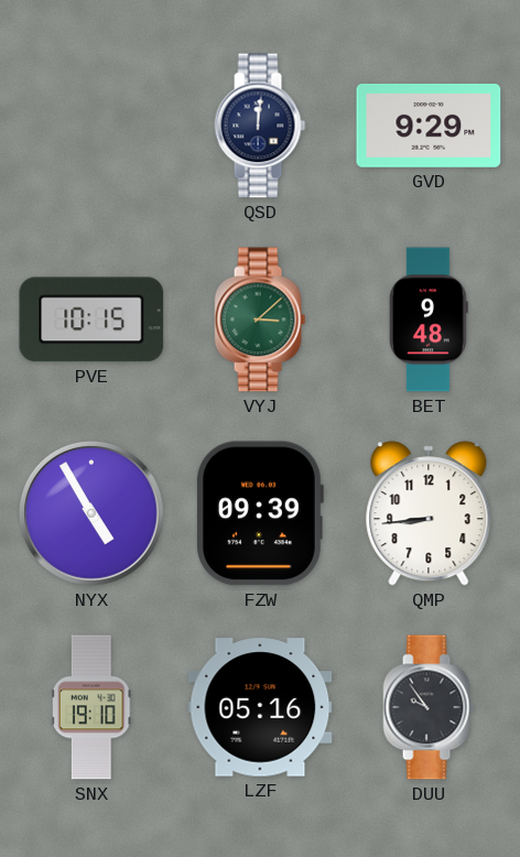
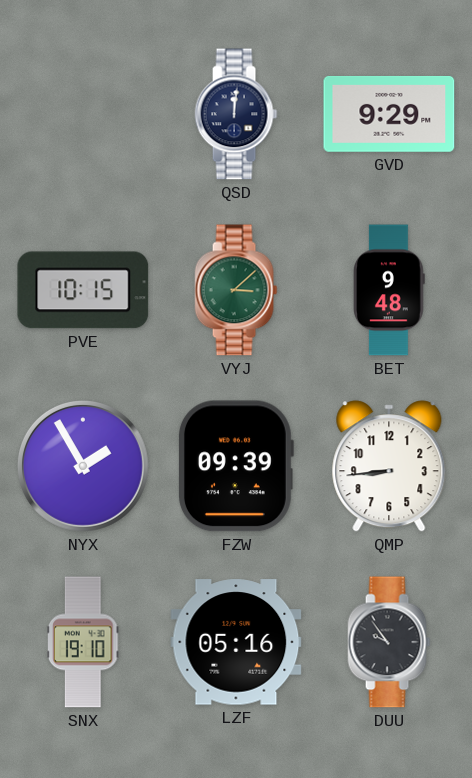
NYX: 4:55 -> 1:55
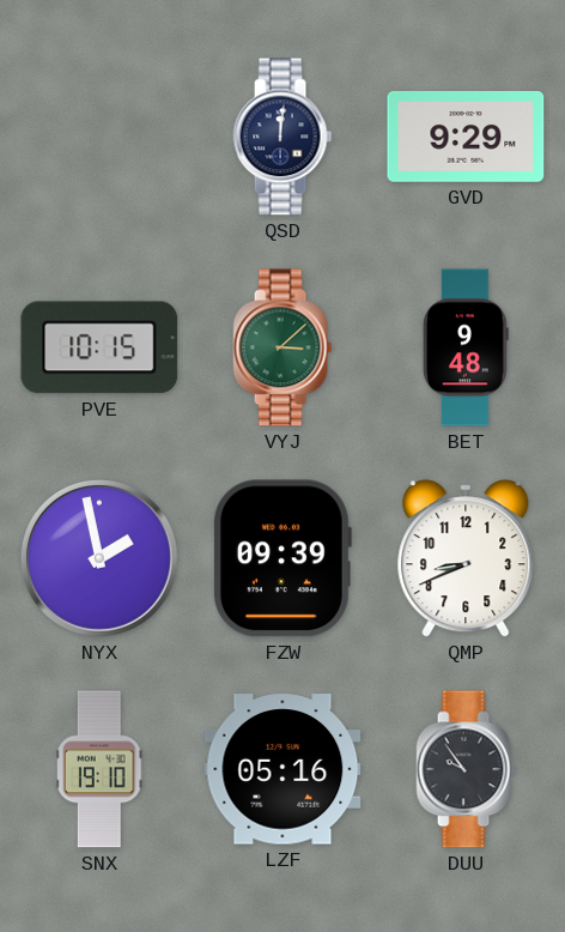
NYX: 1:55 -> 1:58
QMP: 8:44 -> 8:41
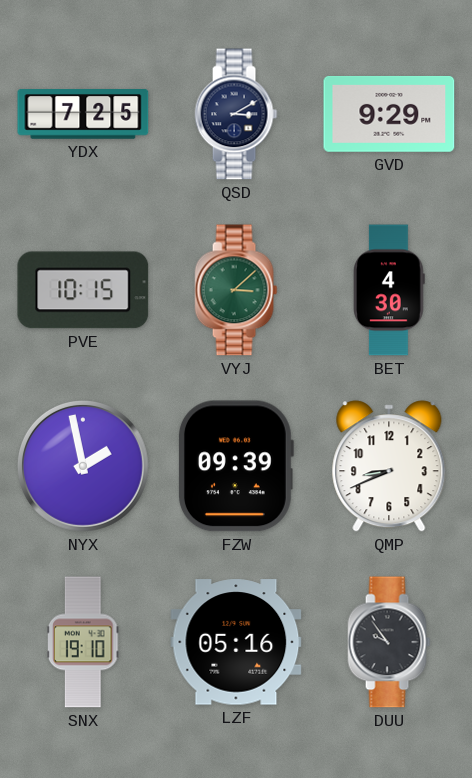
YDX: none -> 7:25
QSD: 12:01 -> 3:10
BET: 9:48 -> 4:30
